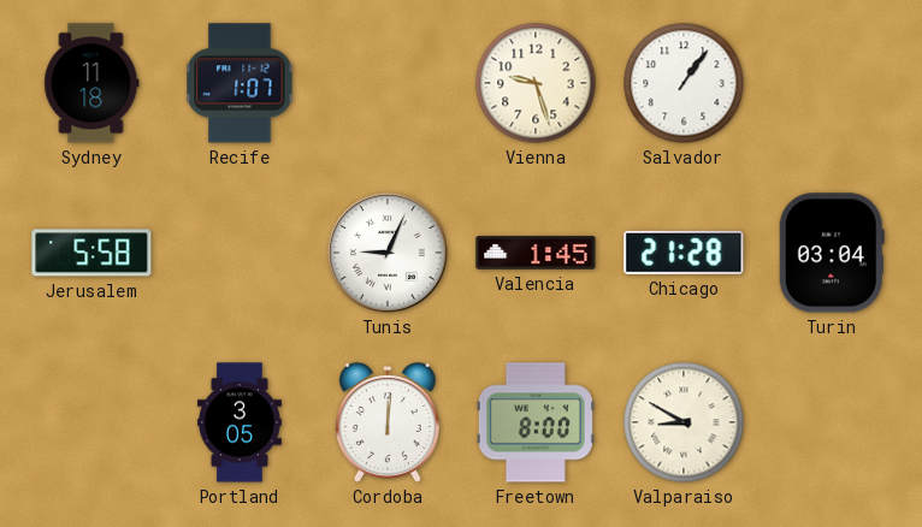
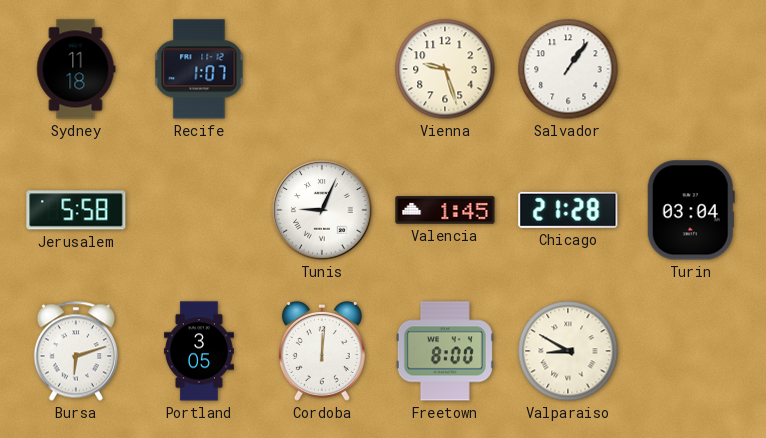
Bursa: none -> 6:12
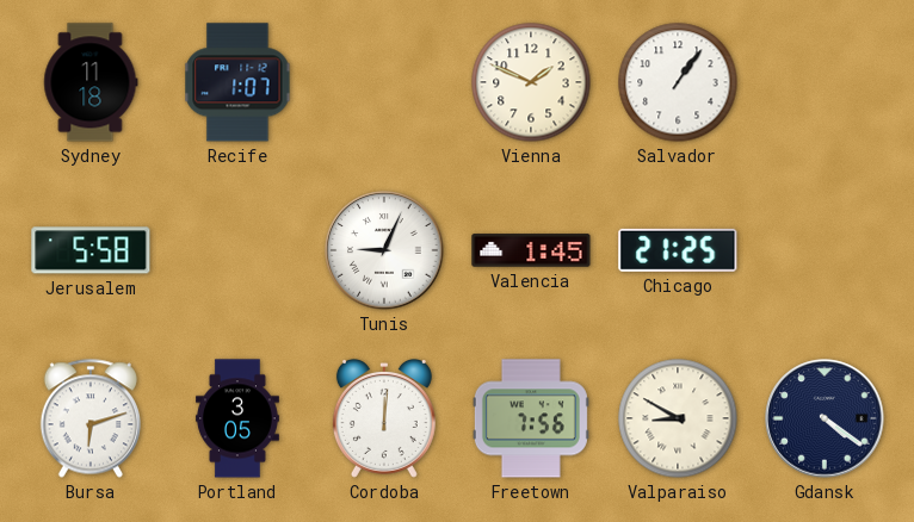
Vienna: 9:27 -> 1:49
Chicago: 21:28 -> 21:25
Turin: 03:04 -> none
Freetown: 8:00 -> 7:56
Gdansk: none -> 4:21
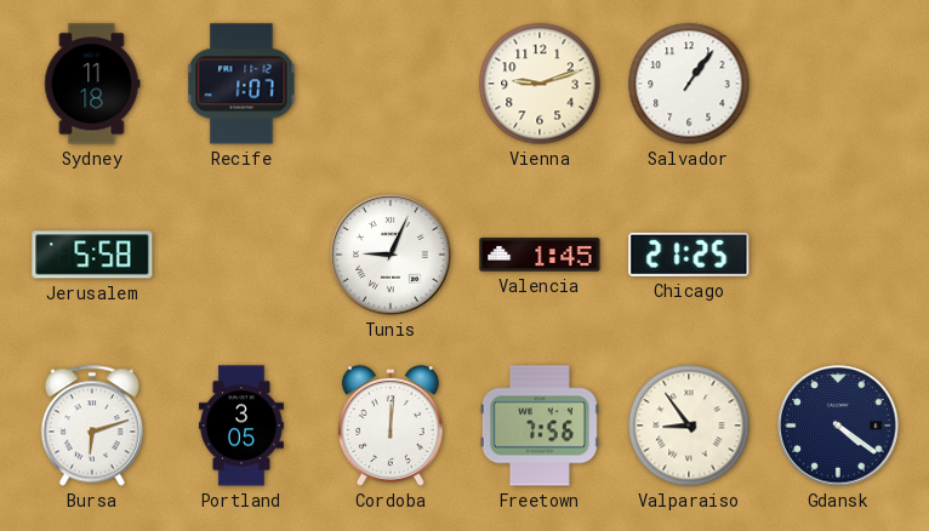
Vienna: 1:49 -> 9:12
Valparaiso: 8:50 -> 8:54
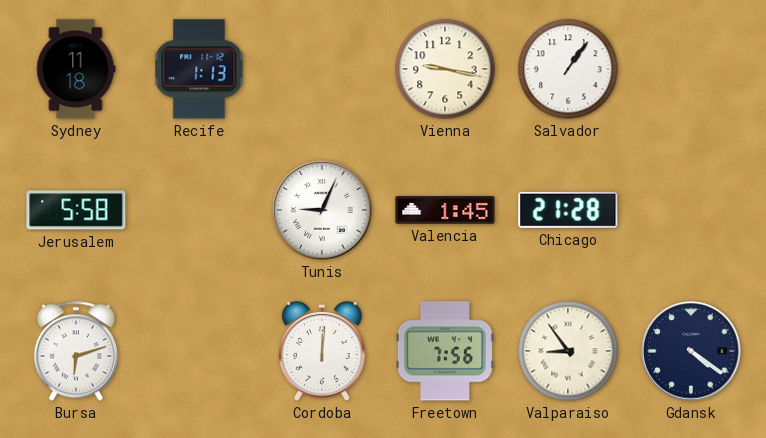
Recife: 1:07 -> 1:13
Vienna: 9:12 -> 9:17
Chicago: 21:25 -> 21:28
Portland: 3:05 -> none
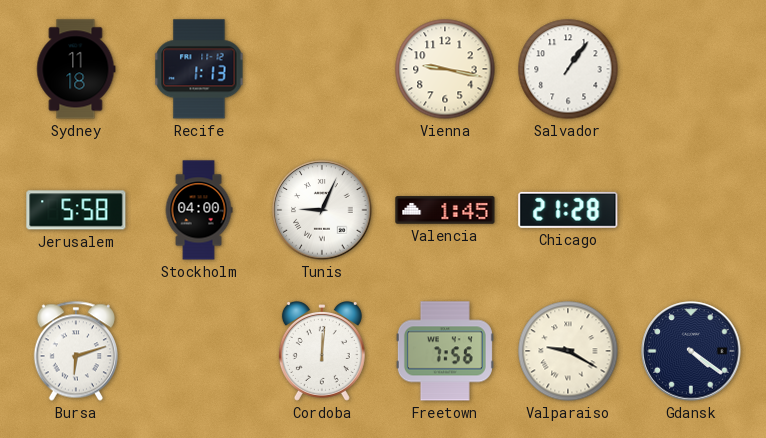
Stockholm: none -> 04:00
Valparaiso: 8:54 -> 9:20
